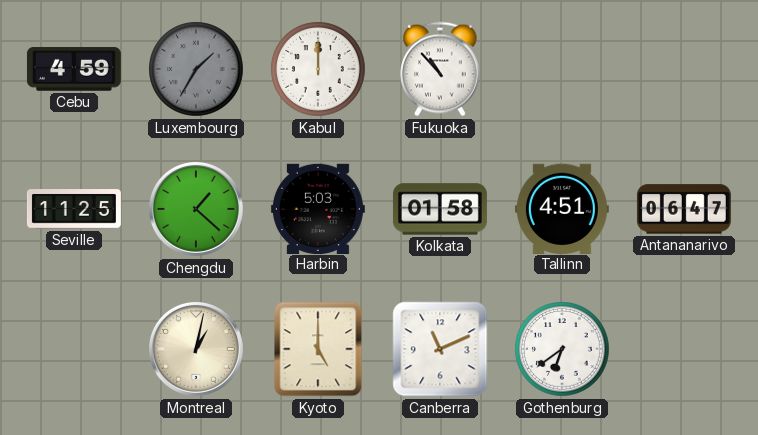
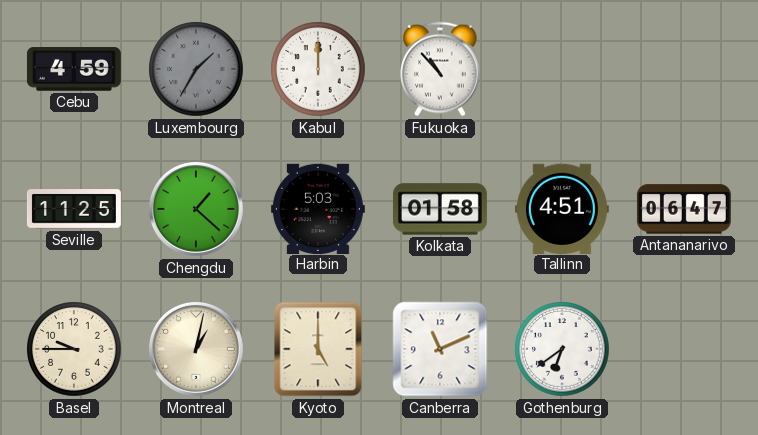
Basel: none -> 9:45
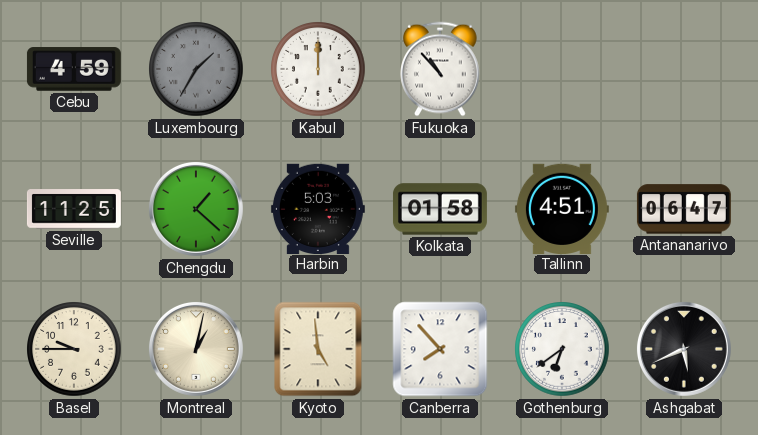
Kyoto: 5:00 -> 4:59
Canberra: 11:11 -> 7:53
Ashgabat: none -> 5:41
